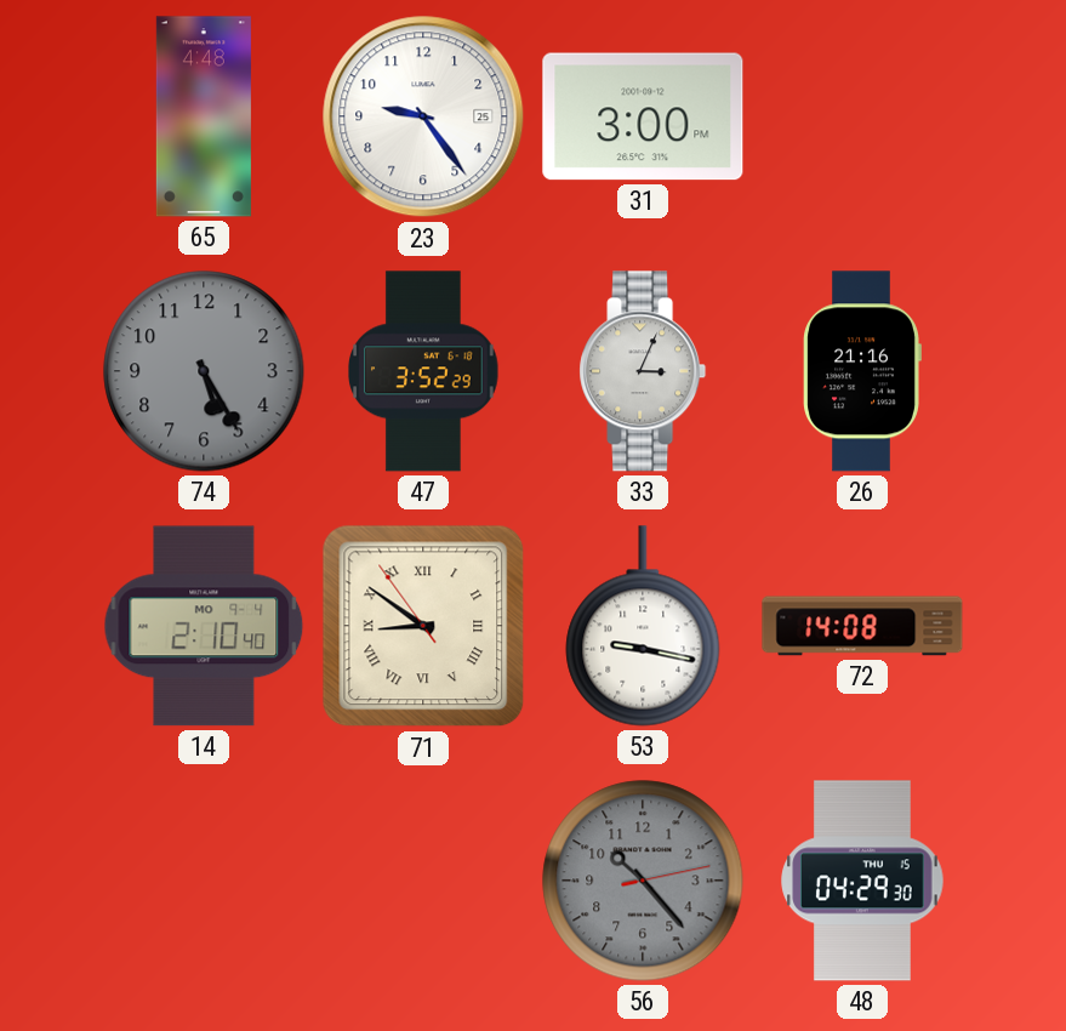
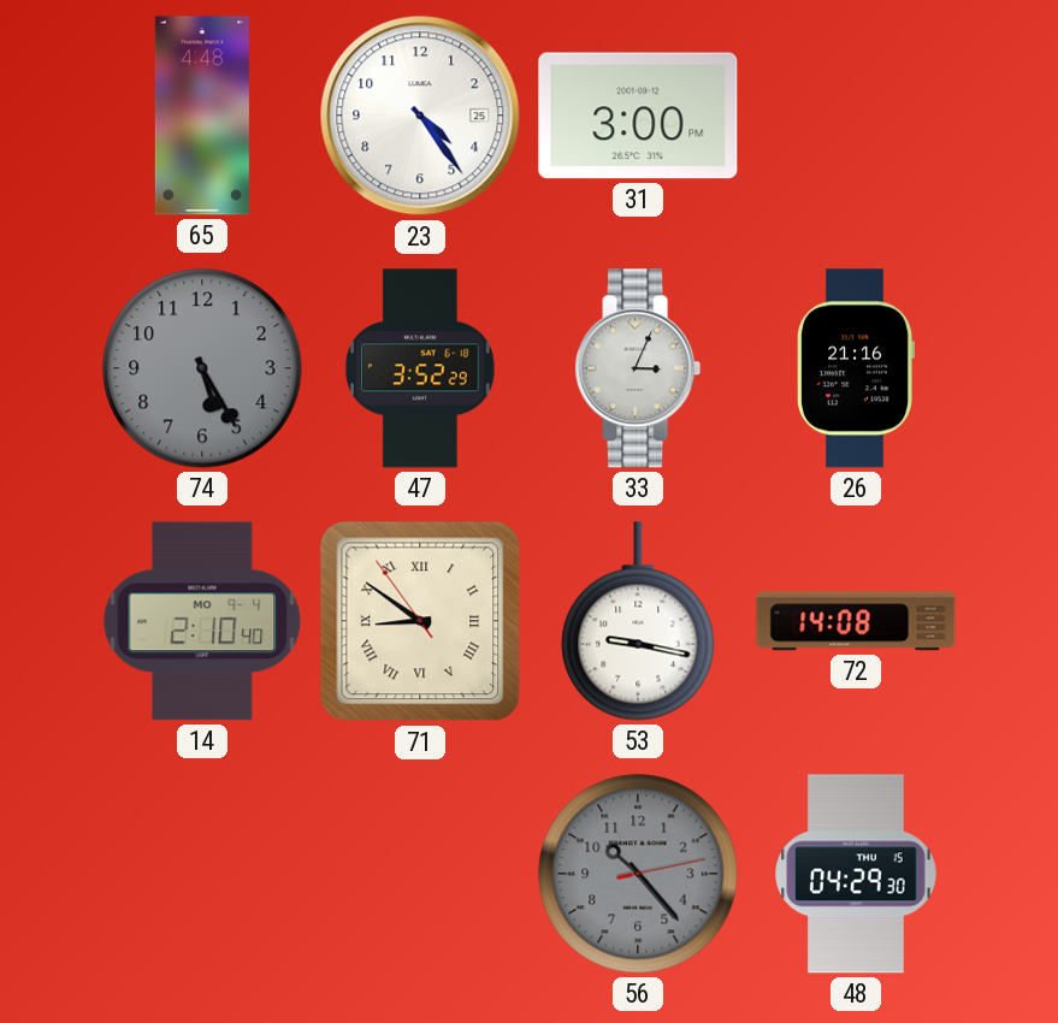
23: 9:24 -> 4:24
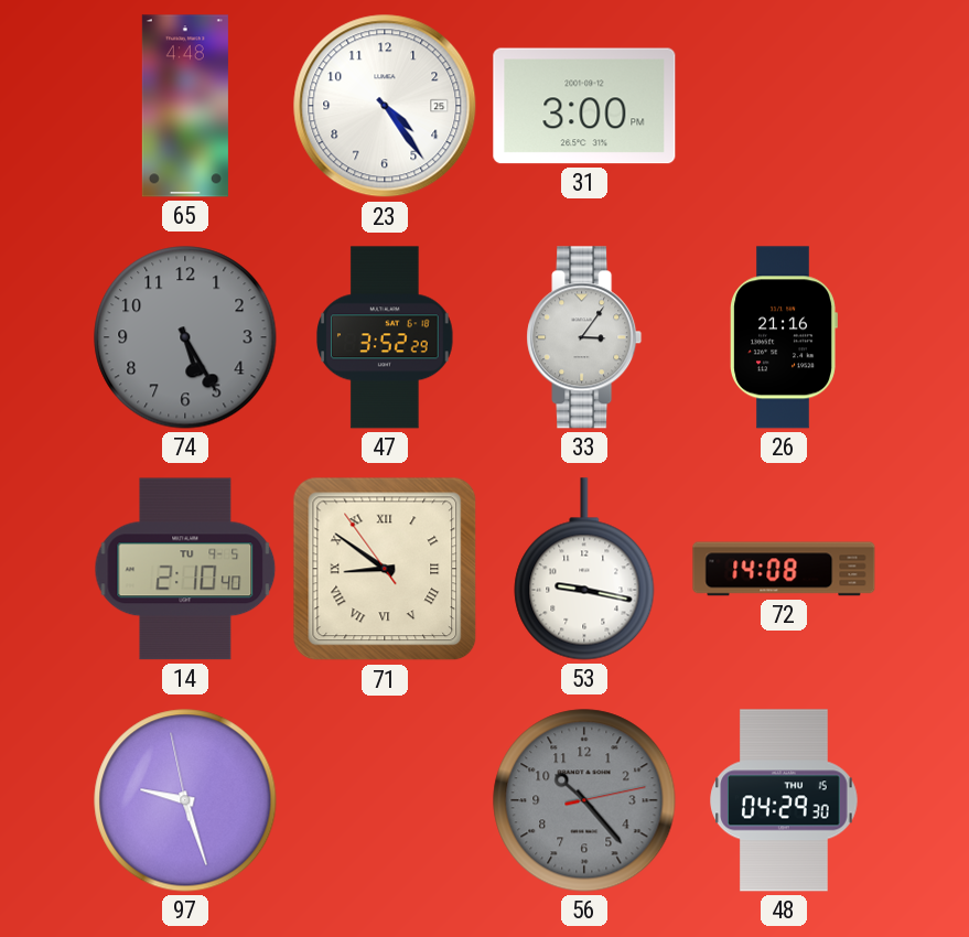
33: 3:04 -> 3:06
14 date: MO 9-4 -> TU 9-5
97: none -> 9:26
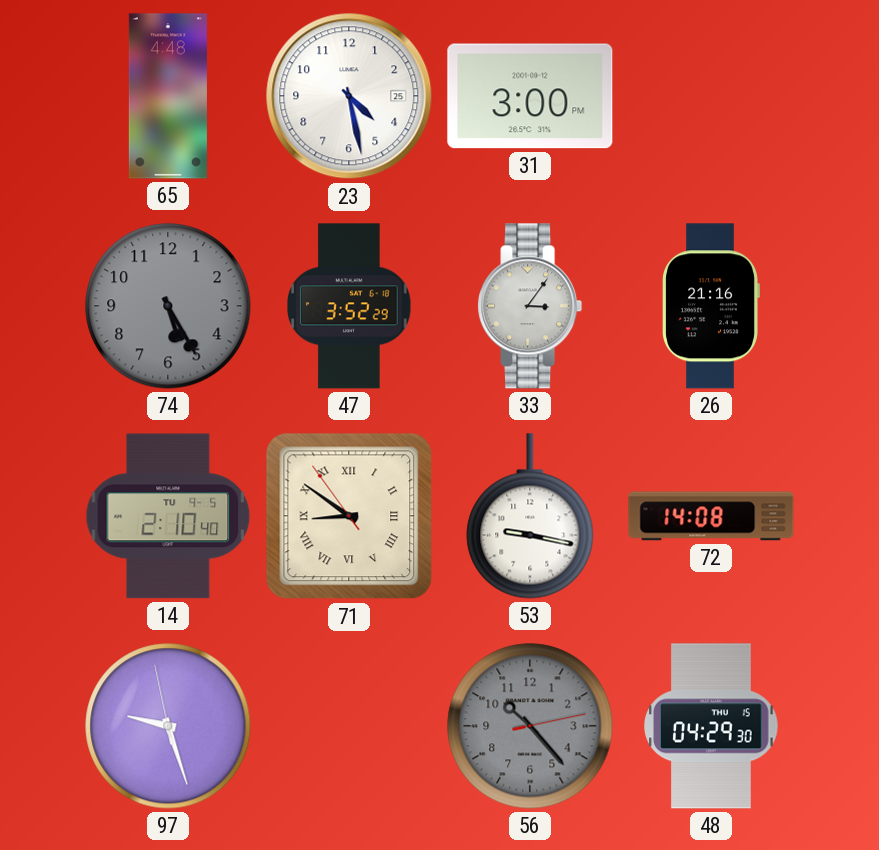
23: 4:24 -> 4:28
